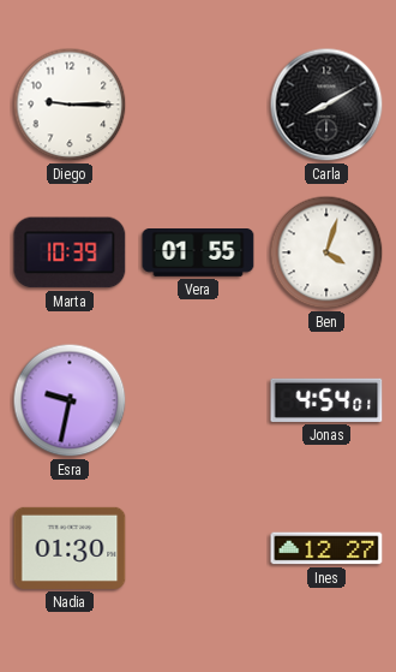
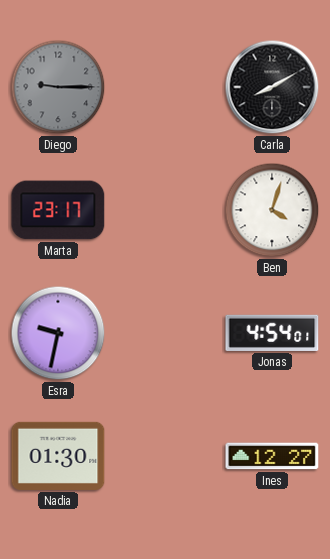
Diego dial: white -> grey
Marta: 10:39 -> 23:17
Vera: 01:55 -> none
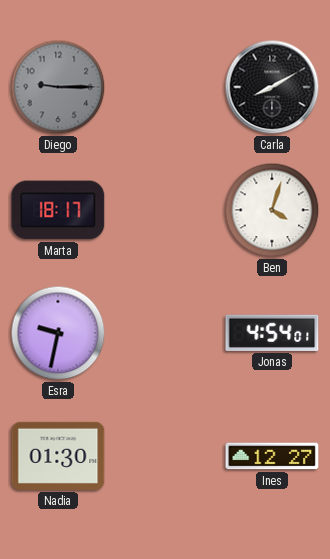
Marta: 23:17 -> 18:17
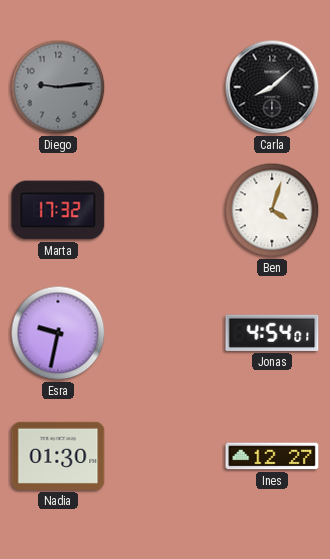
Diego: 9:15 -> 9:14
Carla: 8:10 -> 8:08
Marta: 18:17 -> 17:32
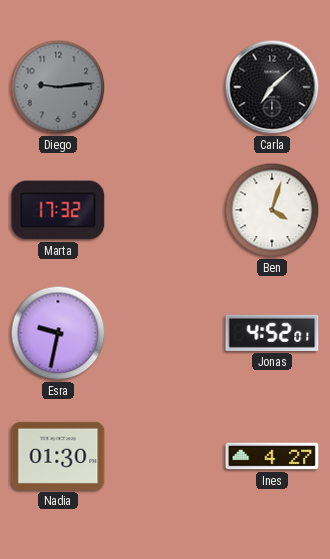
Carla: 8:08 -> 7:08
Jonas: 4:54 -> 4:52
Ines: 12:27 -> 4:27
